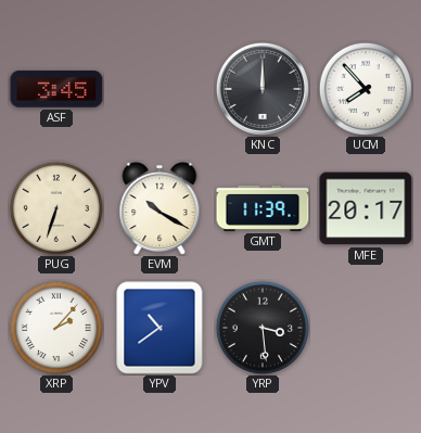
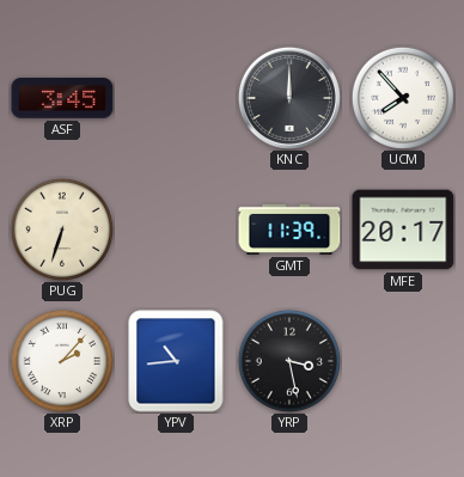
EVM: 10:20 -> none
YPV: 10:39 -> 10:44
YRP: 3:29 -> 3:28
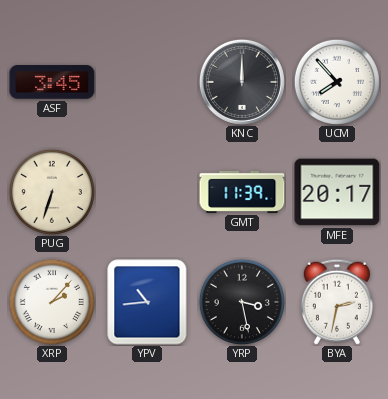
BYA: none -> 2:32
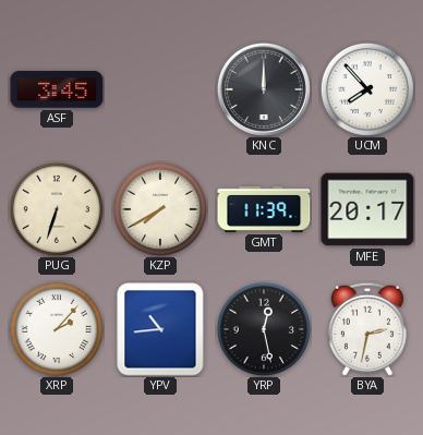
KZP: none -> 7:40
YRP: 3:28 -> 12:28
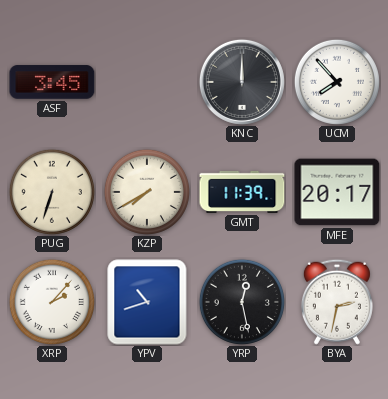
YPV: 10:44 -> 10:42
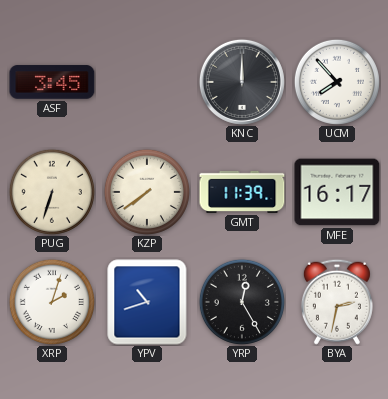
KZP: 7:40 -> 7:39
MFE: 20:17 -> 16:17
XRP: 2:07 -> 2:03
YRP: 12:28 -> 12:25
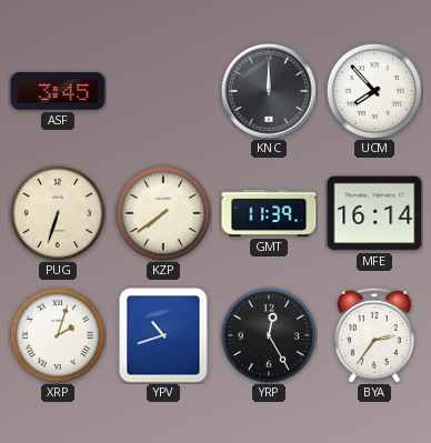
MFE: 16:17 -> 16:14
BYA: 2:32 -> 2:36
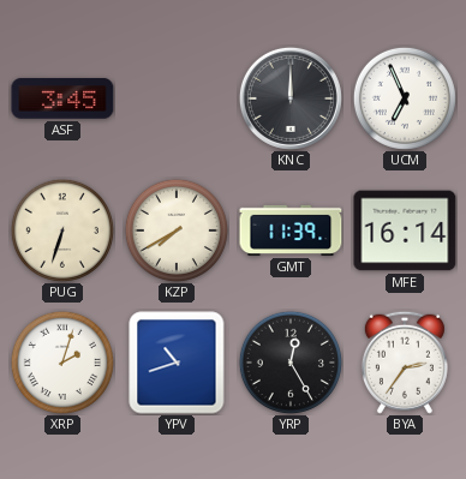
UCM: 7:53 -> 6:56
KZP: 7:39 -> 7:40
